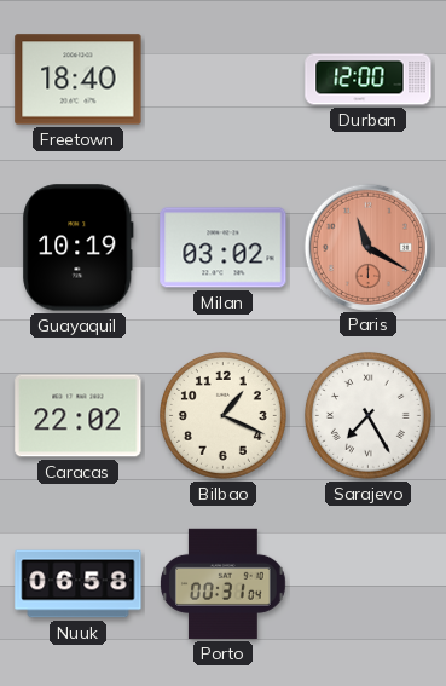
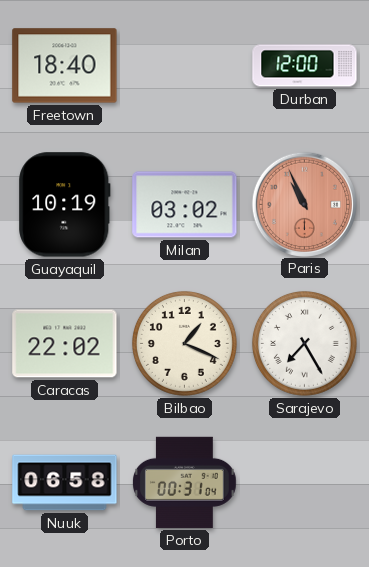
Paris: 11:20 -> 10:56
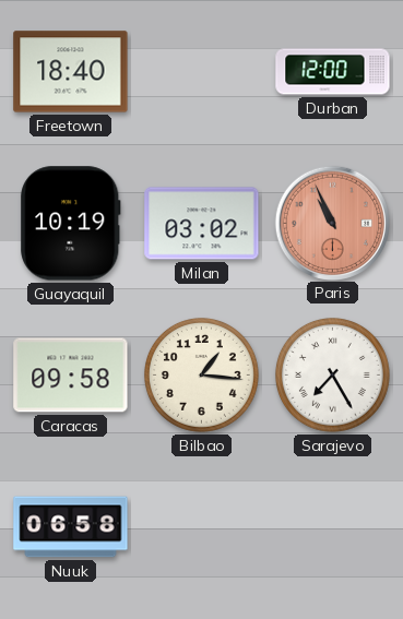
Caracas: 22:02 -> 09:58
Bilbao: 1:19 -> 1:16
Porto: 00:31 -> none
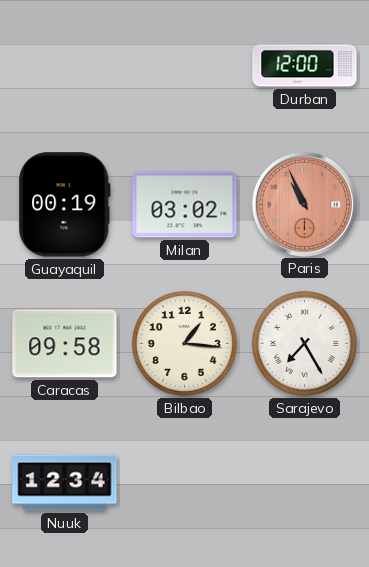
Freetown: 18:40 -> none
Guayaquil: 10:19 -> 00:19
Nuuk: 06:58 -> 12:34
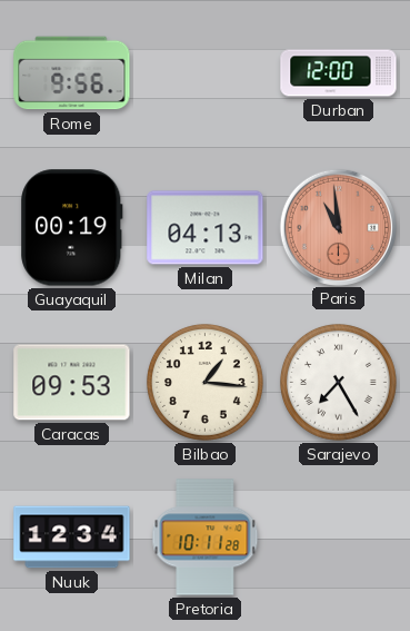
Rome: none -> 9:56
Milan: 03:02 -> 04:13
Paris: 10:56 -> 10:59
Caracas: 09:58 -> 09:53
Pretoria: none -> 10:11
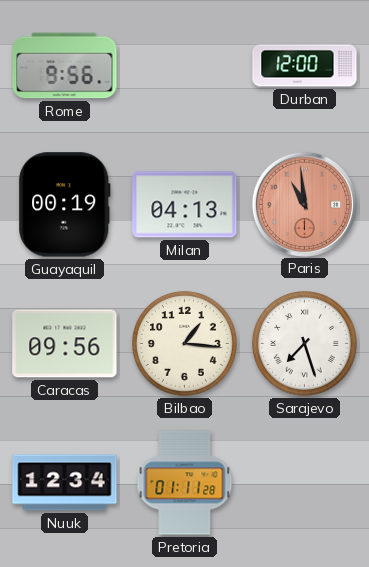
Caracas: 09:53 -> 09:56
Sarajevo: 7:25 -> 7:27
Pretoria: 10:11 -> 01:11
